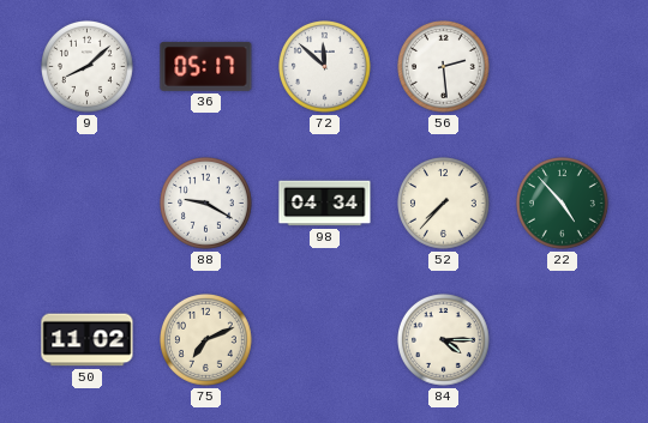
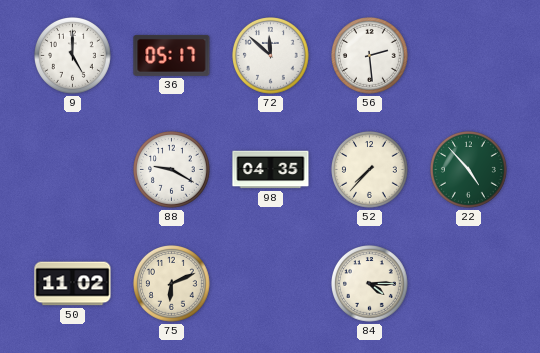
9: 8:08 -> 5:00
98: 04:34 -> 04:35
75: 7:11 -> 6:11
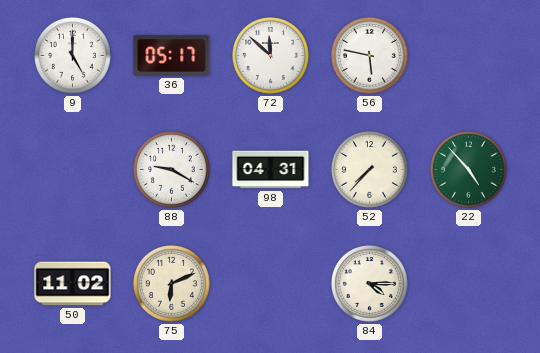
56: 2:29 -> 5:47
98: 04:35 -> 04:31
